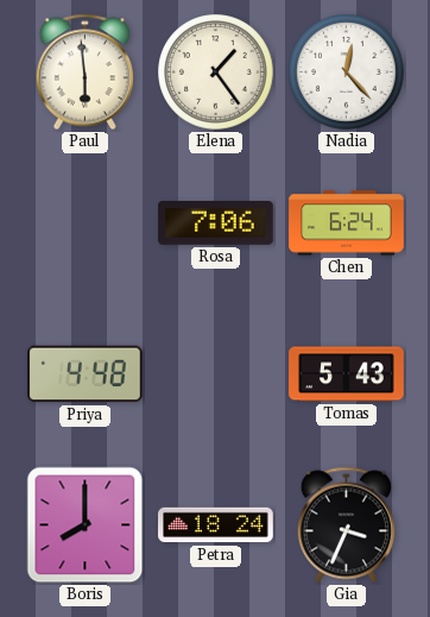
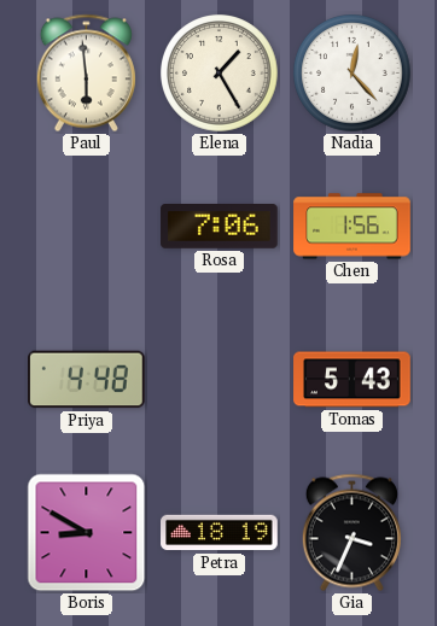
Elena: 1:24 -> 1:25
Chen: 6:24 -> 1:56
Boris: 8:00 -> 8:50
Petra: 18:24 -> 18:19
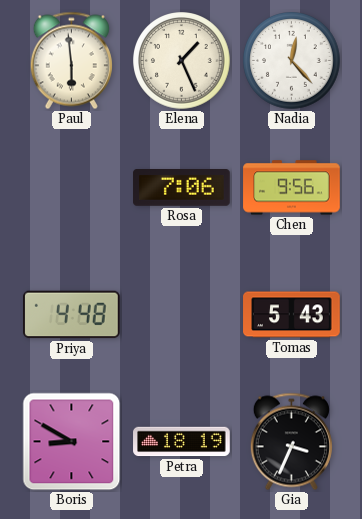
Elena: 1:25 -> 1:26
Chen: 1:56 -> 9:56
